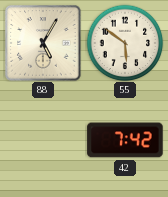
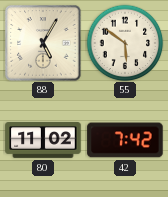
80: none -> 11:02
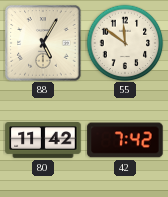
55: 5:51 -> 11:51
80: 11:02 -> 11:42
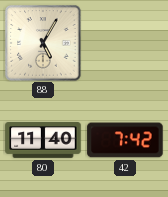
55: 11:51 -> none
80: 11:42 -> 11:40
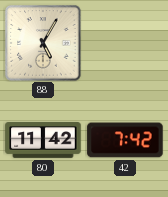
80: 11:40 -> 11:42
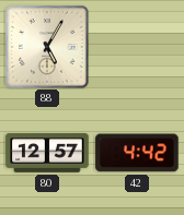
80: 11:42 -> 12:57
42: 7:42 -> 4:42
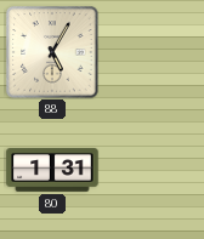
80: 12:57 -> 1:31
42: 4:42 -> none
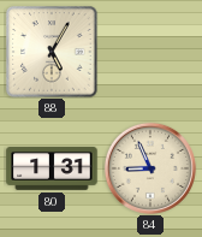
84: none -> 8:56
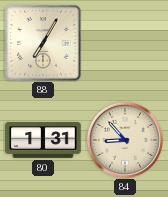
88: 5:05 -> 7:05
84: 8:56 -> 8:53
